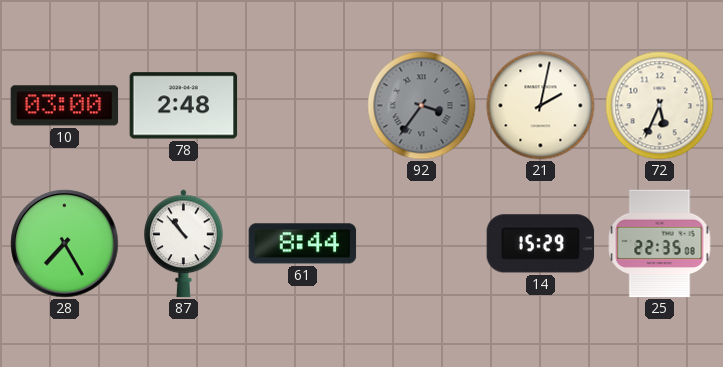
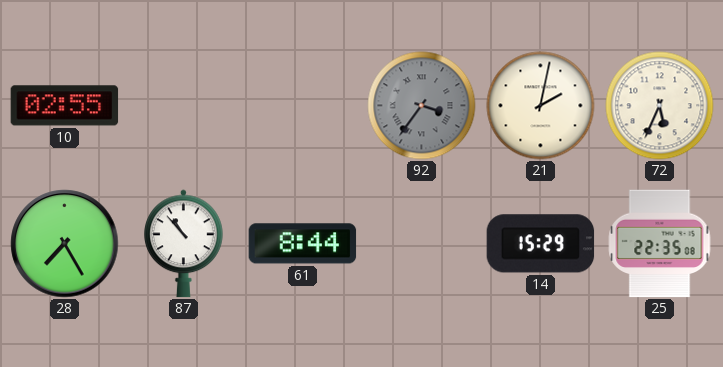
10: 03:00 -> 02:55
78: 2:48 -> none
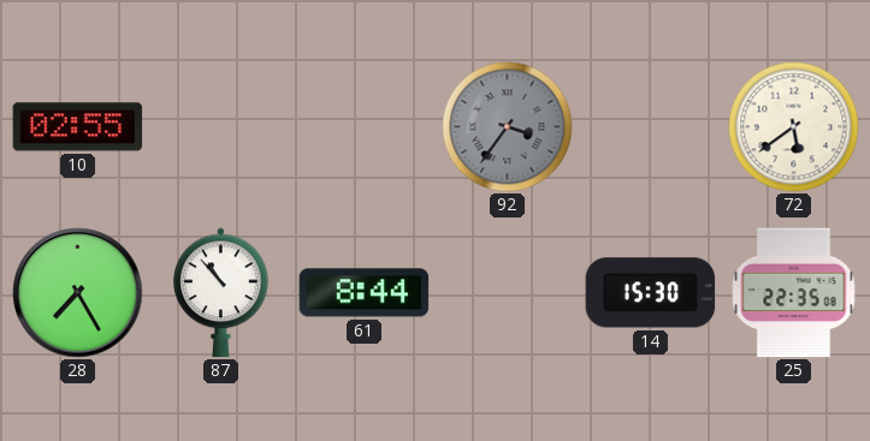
21: 2:02 -> none
72: 5:34 -> 5:39
14: 15:29 -> 15:30
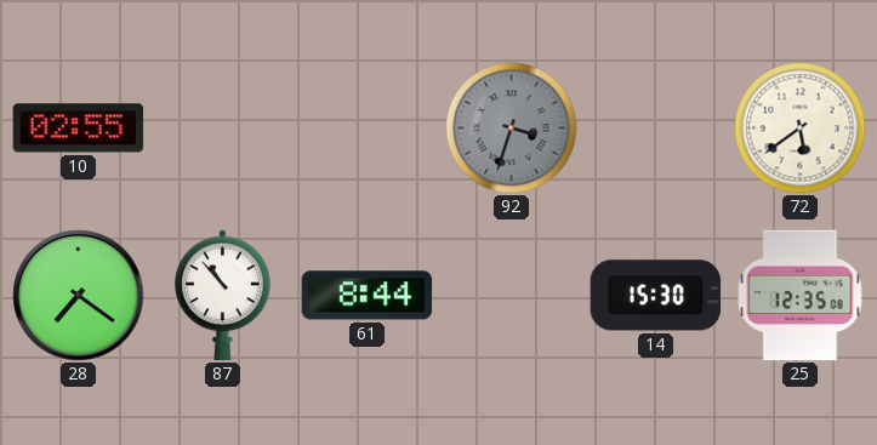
92: 3:36 -> 3:33
28: 7:25 -> 7:21
25: 22:35 -> 12:35
